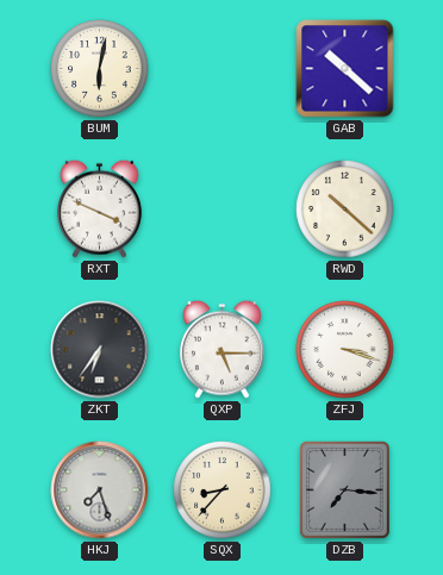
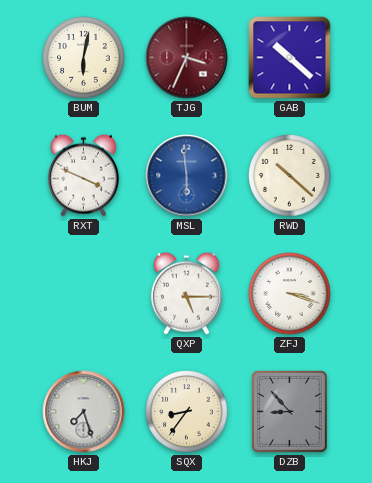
TJG: none -> 3:34
MSL: none -> 5:59
ZKT: 6:36 -> none
SQX: 8:37 -> 8:36
DZB: 7:16 -> 8:53
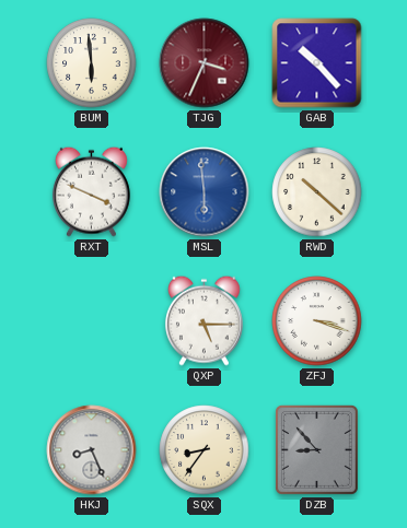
BUM: 6:02 -> 5:59
GAB: 10:22 -> 10:23
HKJ: 7:27 -> 8:26
